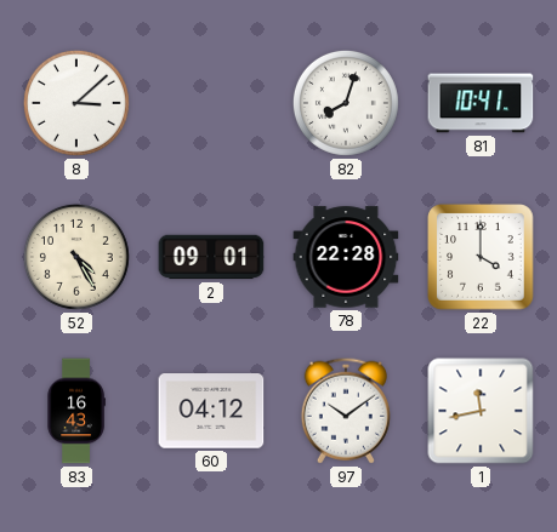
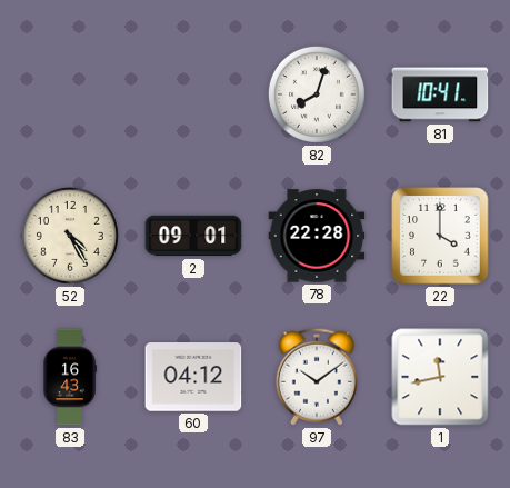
8: 3:08 -> none
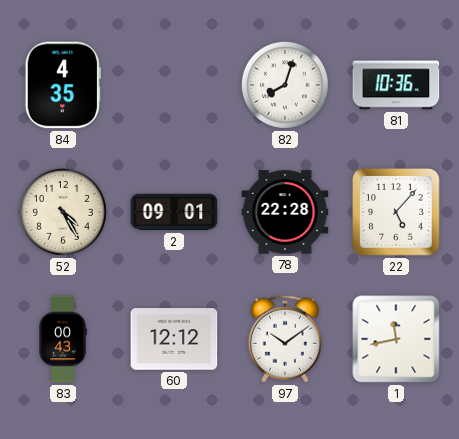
84: none -> 4:35
81: 10:41 -> 10:36
22: 4:00 -> 5:07
83: 16:43 -> 00:43
60: 04:12 -> 12:12
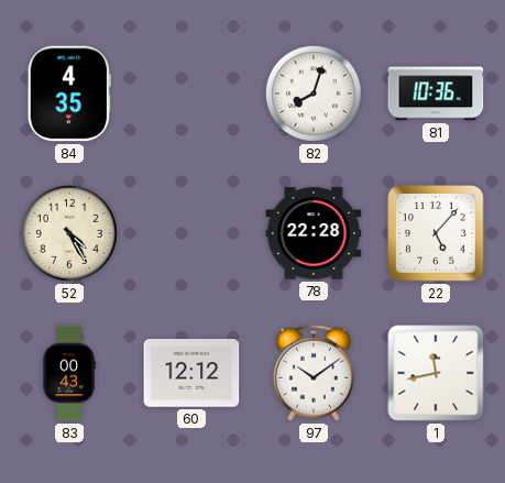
2: 09:01 -> none
